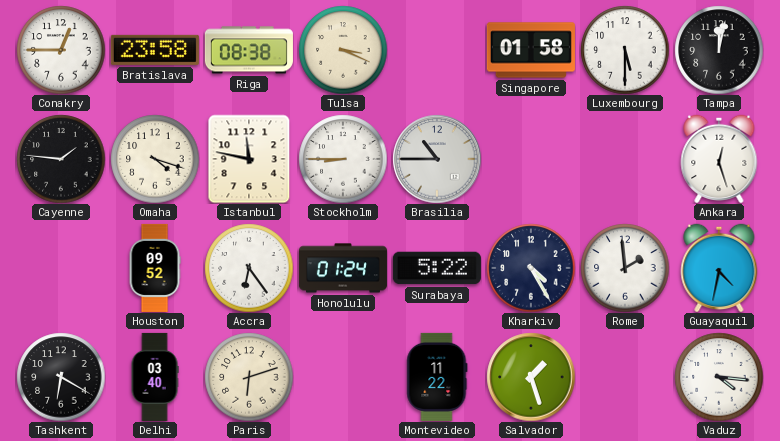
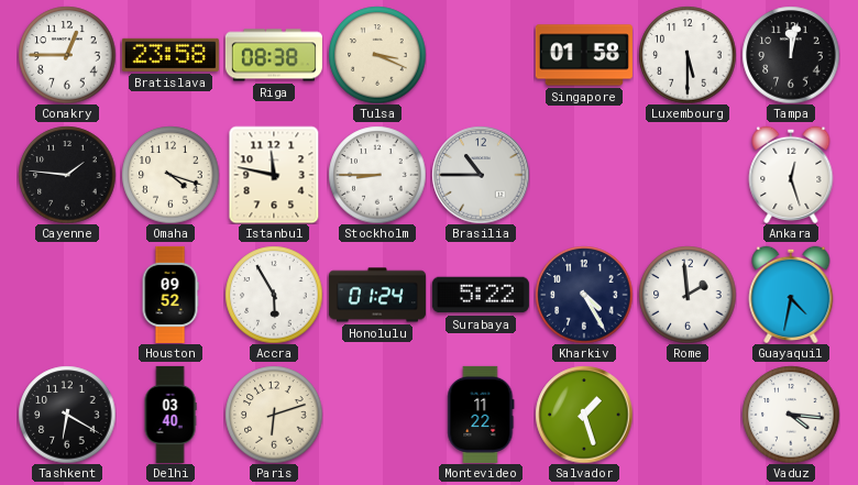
Accra: 6:24 -> 5:55
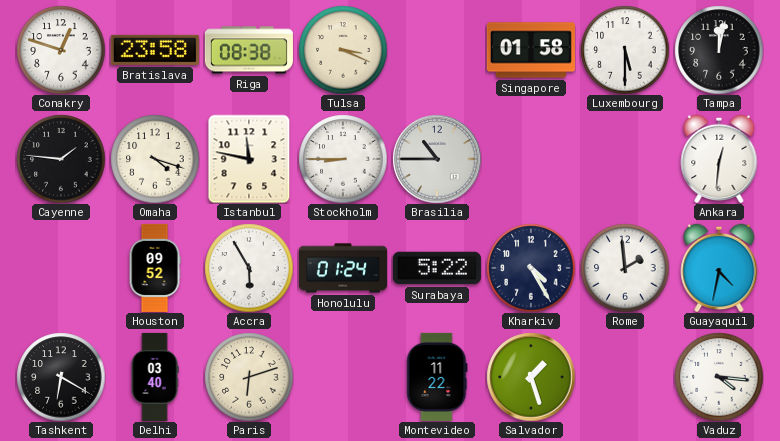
Conakry: 12:45 -> 12:48
Ankara: 12:27 -> 12:31
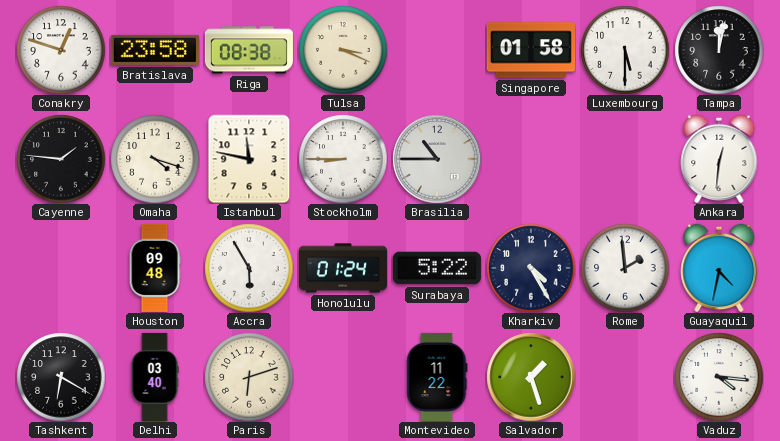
Houston: 09:52 -> 09:48
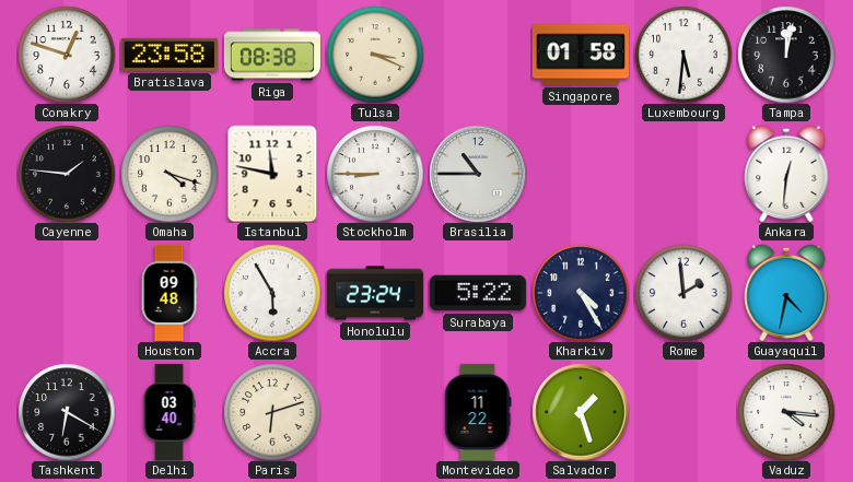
Luxembourg: 5:30 -> 5:31
Honolulu: 01:24 -> 23:24
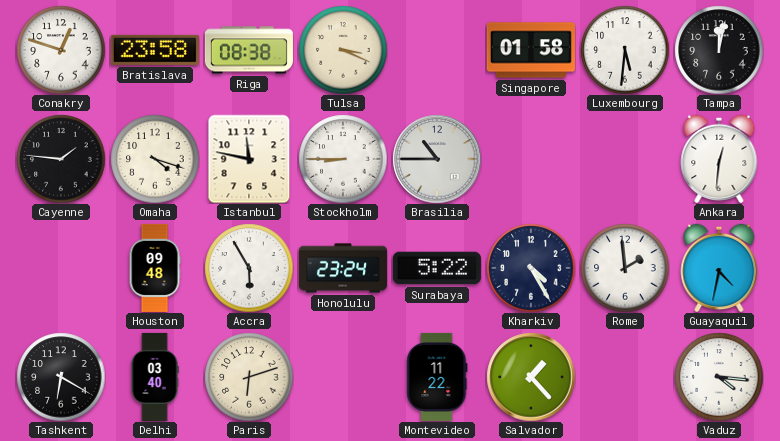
Salvador: 1:27 -> 1:23
